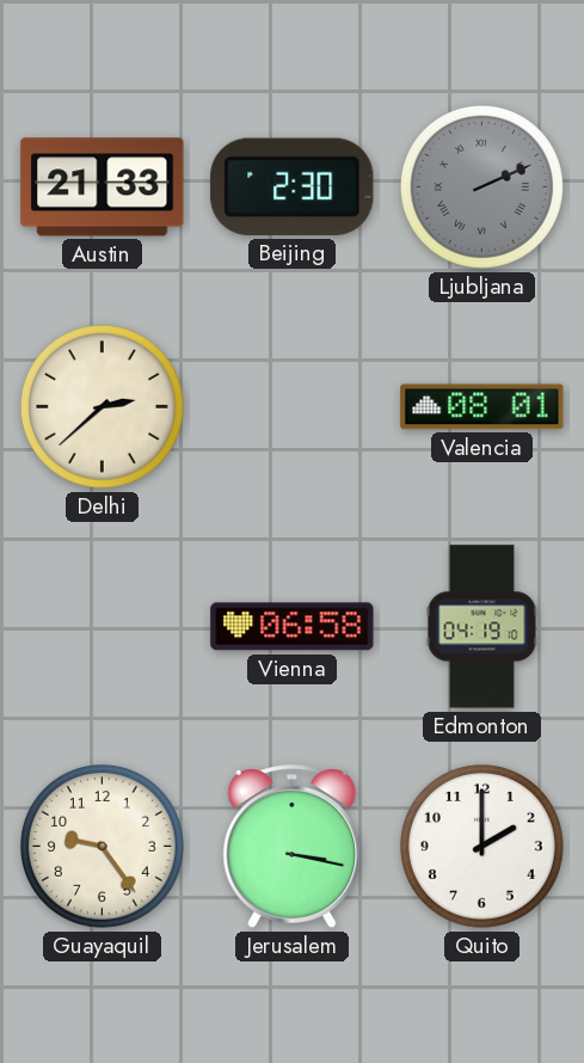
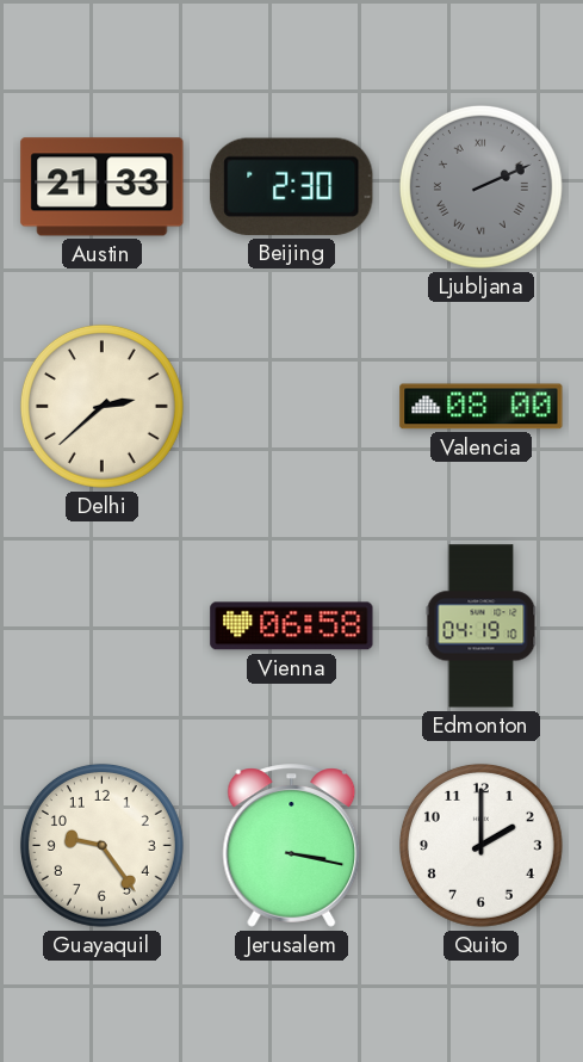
Valencia: 08:01 -> 08:00
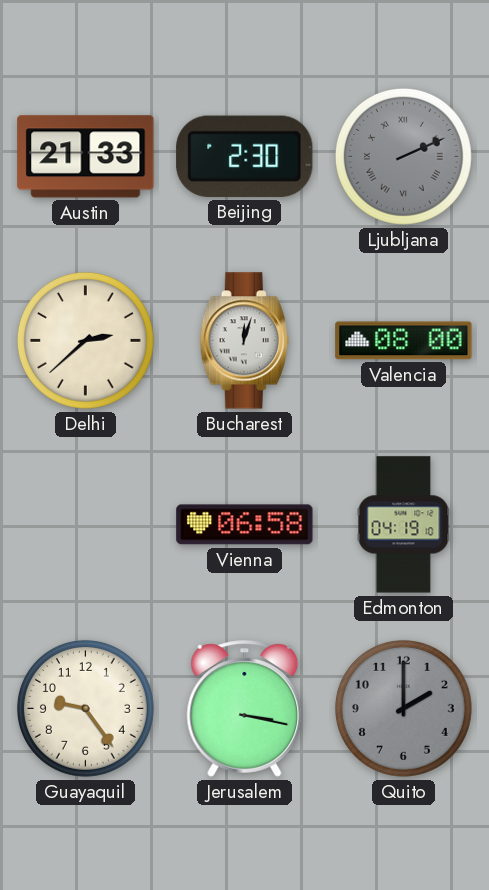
Bucharest: none -> 12:03
Quito dial: white -> grey
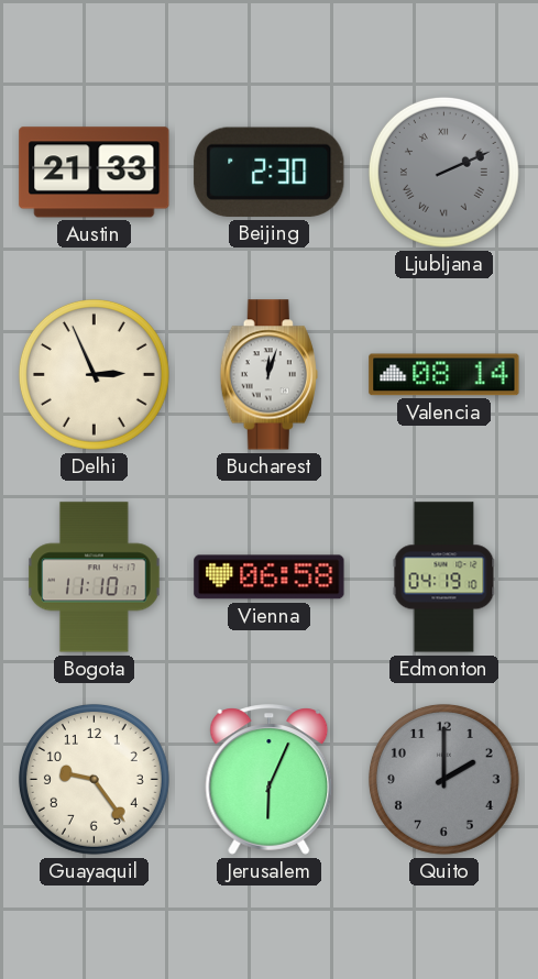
Delhi: 2:38 -> 2:56
Valencia: 08:00 -> 08:14
Bogota: none -> 11:10
Jerusalem: 3:17 -> 6:04
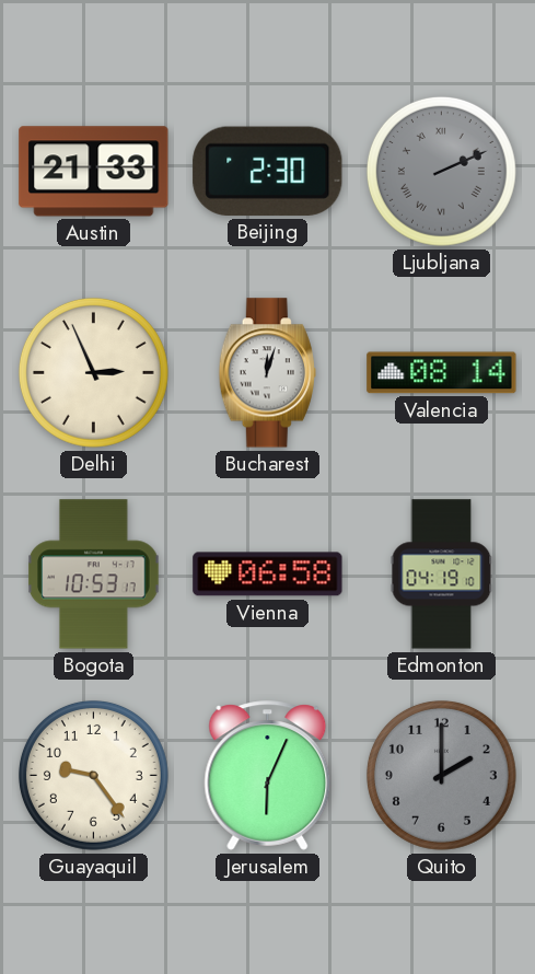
Bogota: 11:10 -> 10:53
